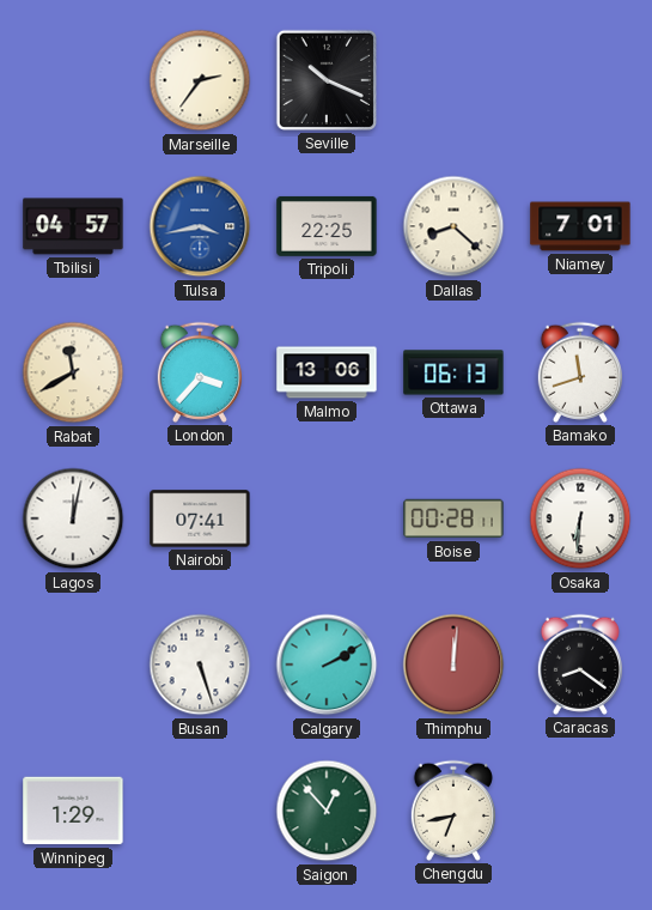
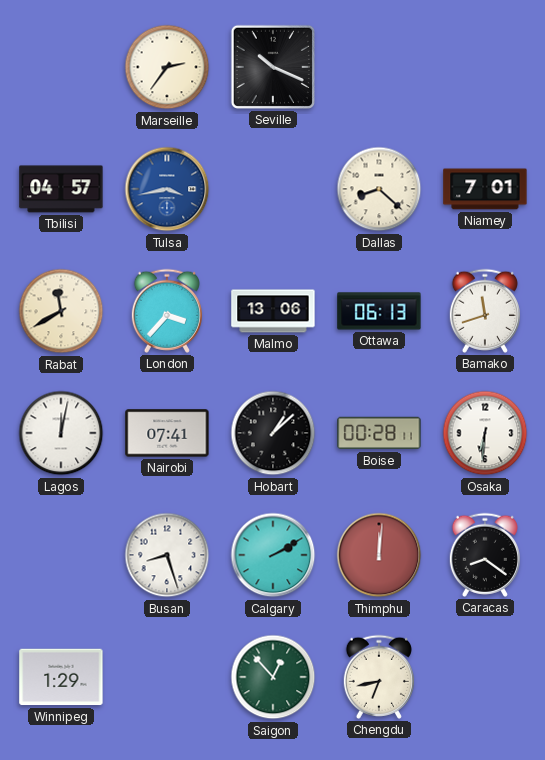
Tripoli: 22:25 -> none
Hobart: none -> 1:08
Busan: 5:27 -> 8:27
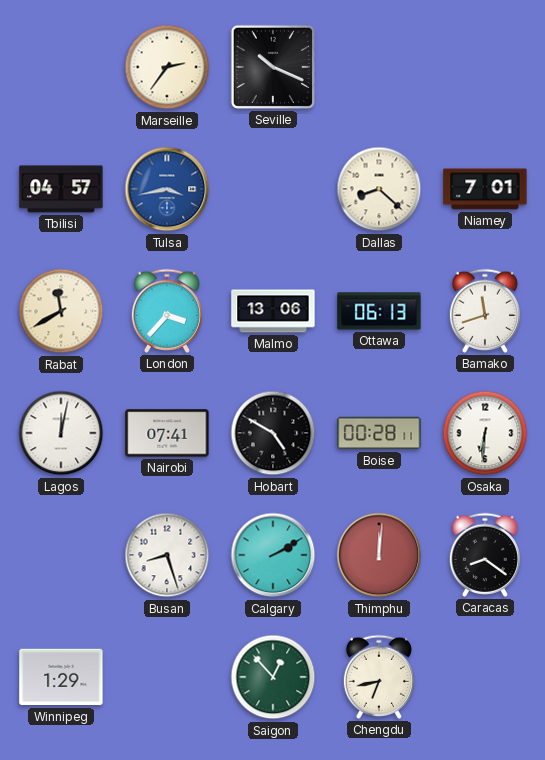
Hobart: 1:08 -> 4:50
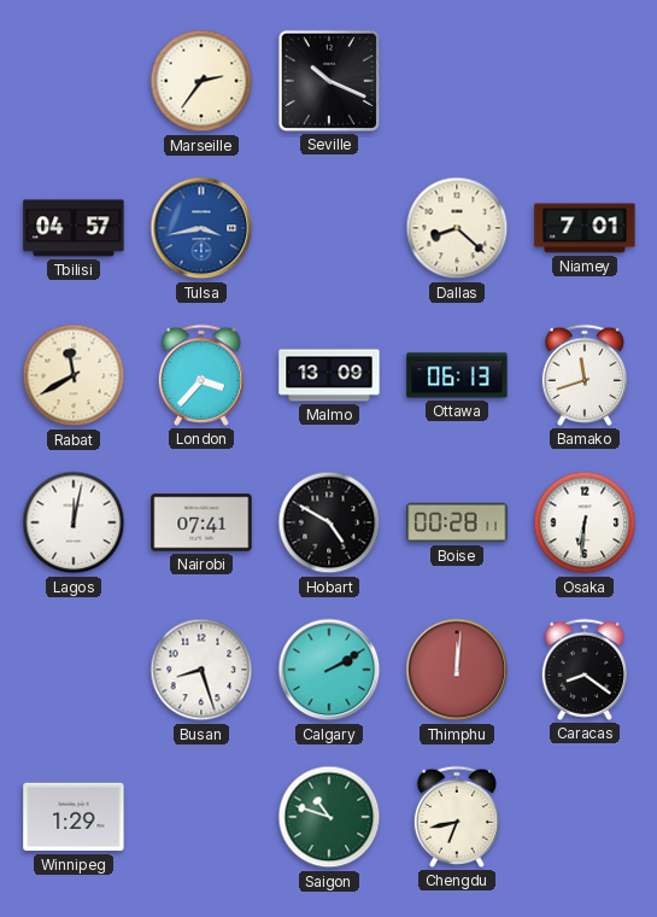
Malmo: 13:06 -> 13:09
Saigon: 12:53 -> 10:48
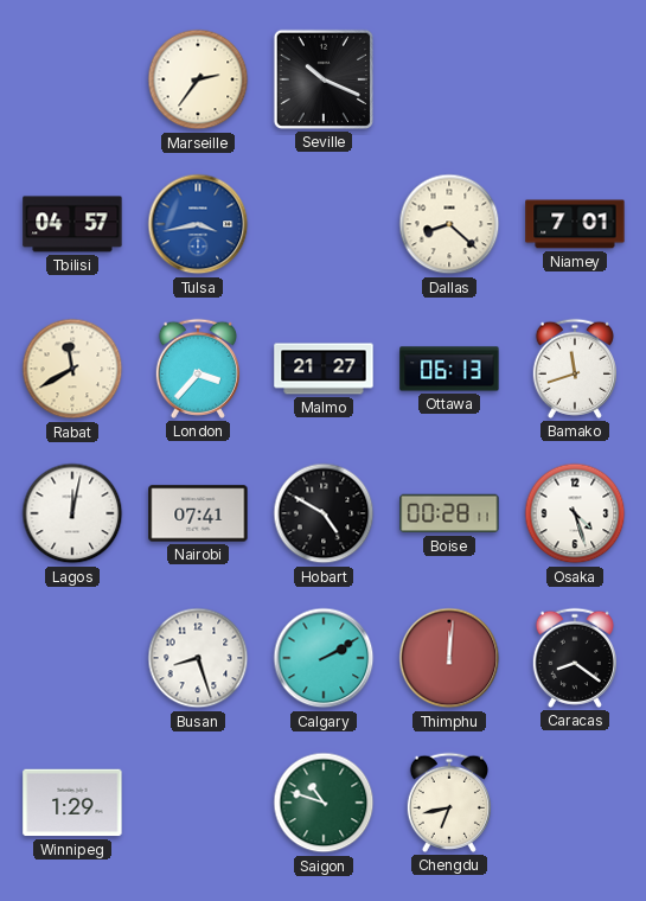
Malmo: 13:09 -> 21:27
Osaka: 6:31 -> 4:27
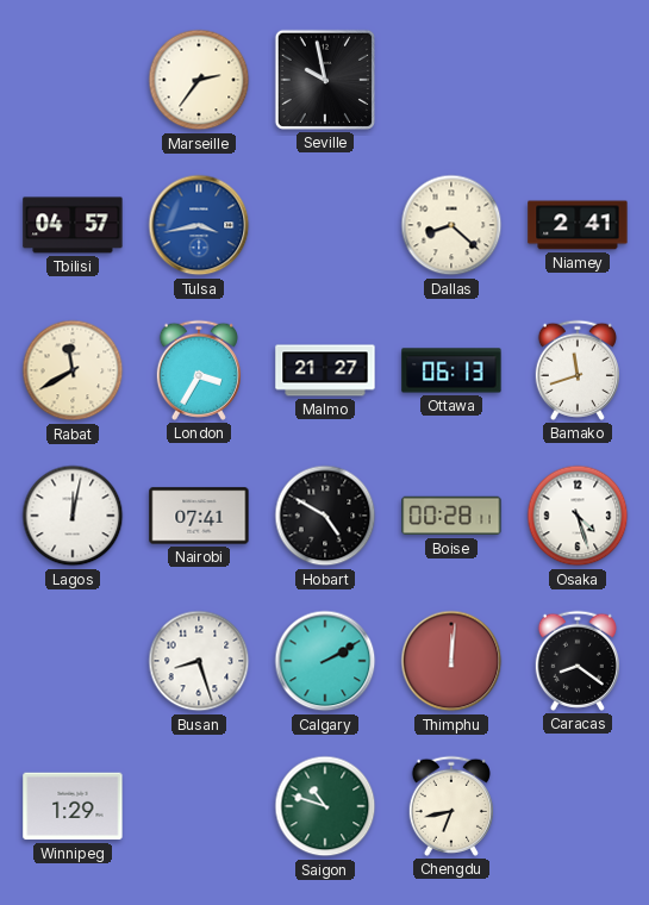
Seville: 10:19 -> 9:58
Niamey: 7:01 -> 2:41
London: 3:37 -> 3:35
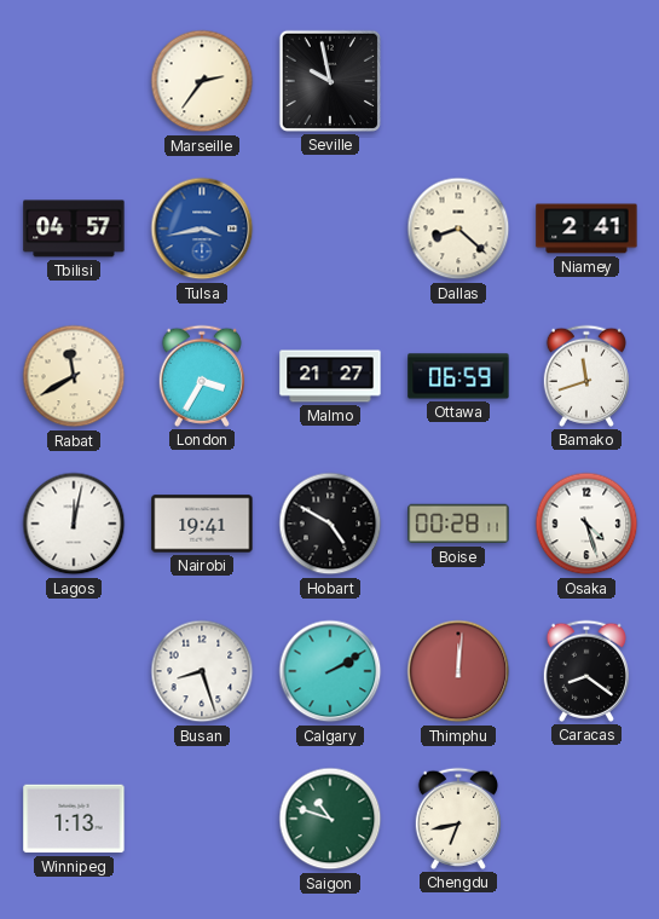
Ottawa: 06:13 -> 06:59
Nairobi: 07:41 -> 19:41
Winnipeg: 1:29 -> 1:13
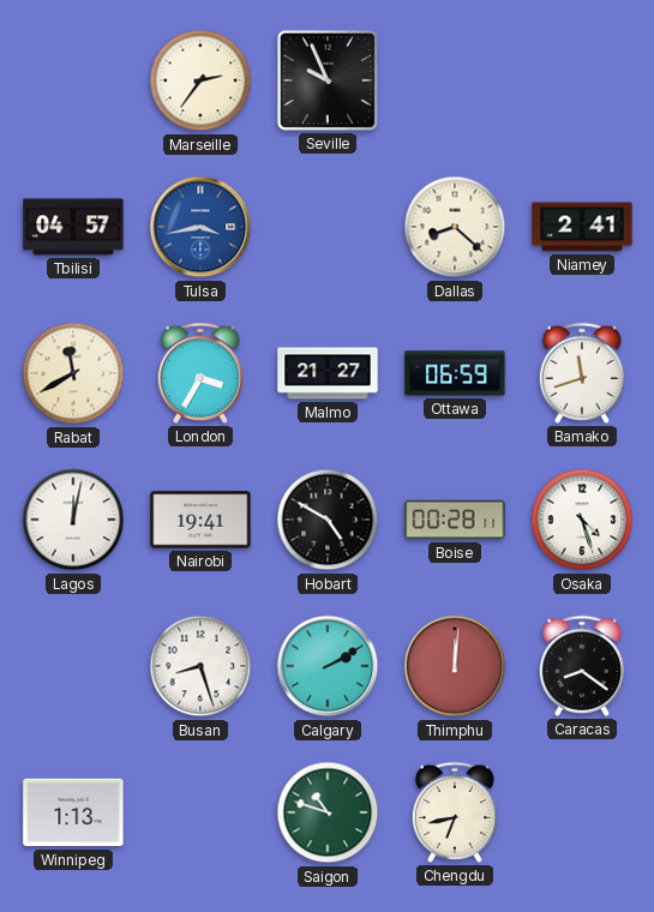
Seville: 9:58 -> 9:56
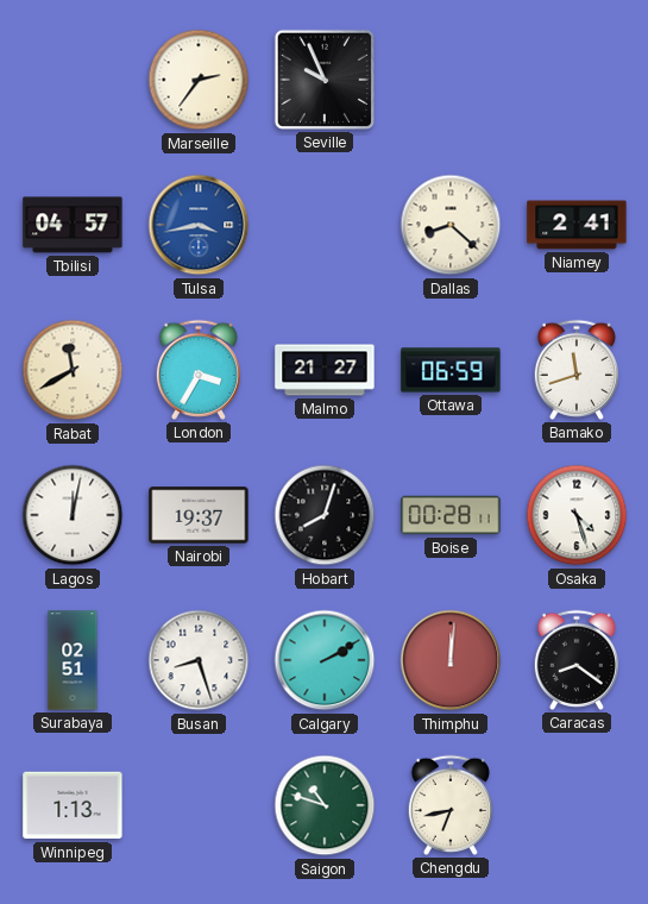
Nairobi: 19:41 -> 19:37
Hobart: 4:50 -> 8:03
Surabaya: none -> 02:51
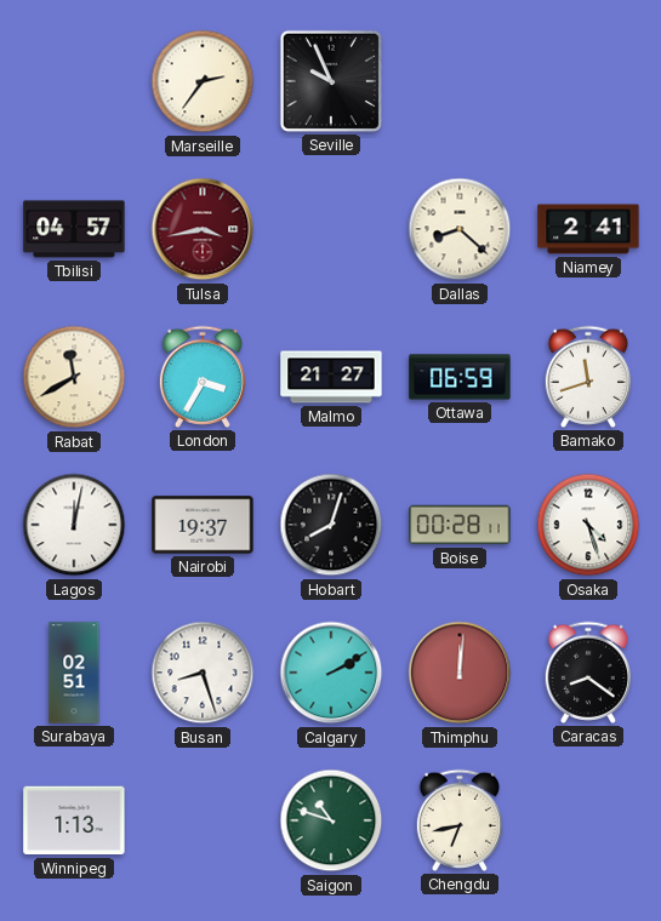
Tulsa dial: blue -> burgundy
